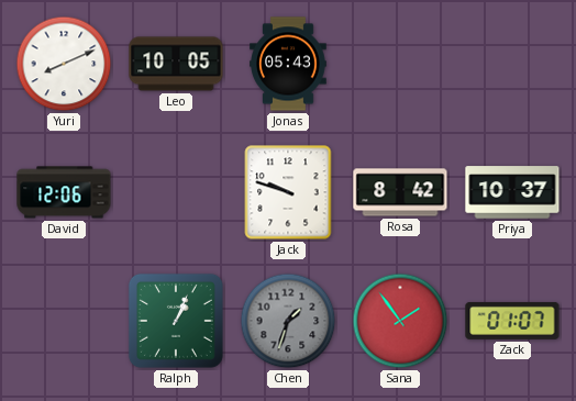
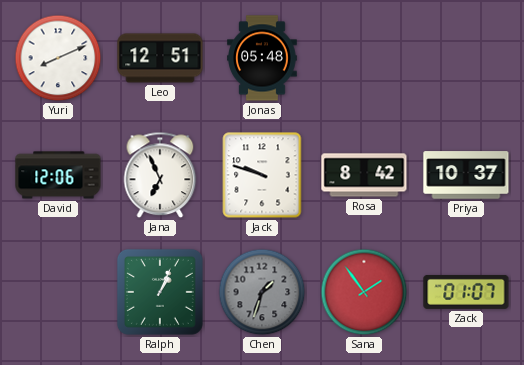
Leo: 10:05 -> 12:51
Jonas: 05:43 -> 05:48
Jana: none -> 6:56
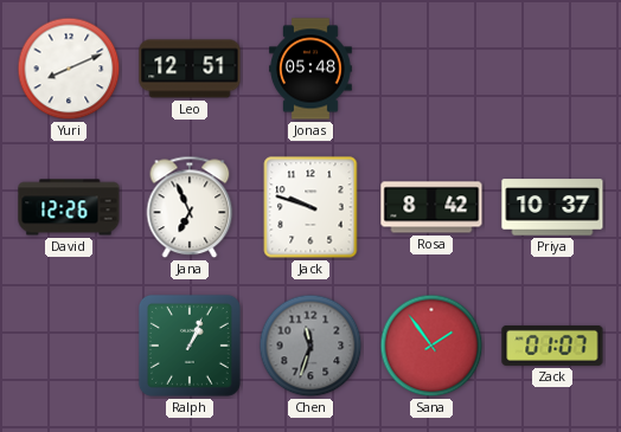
David: 12:06 -> 12:26
Chen: 1:33 -> 11:33
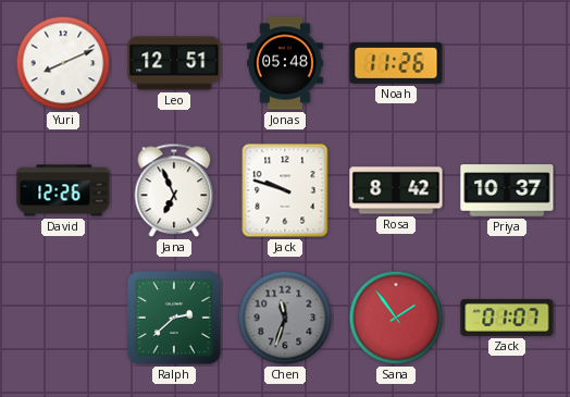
Noah: none -> 11:26
Ralph: 1:04 -> 2:38
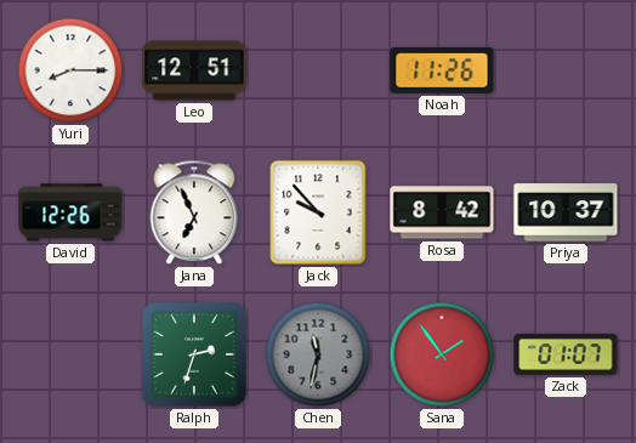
Yuri: 8:11 -> 8:15
Jonas: 05:48 -> none
Jack: 9:48 -> 9:53
Ralph: 2:38 -> 2:33
Chen: 11:33 -> 11:32
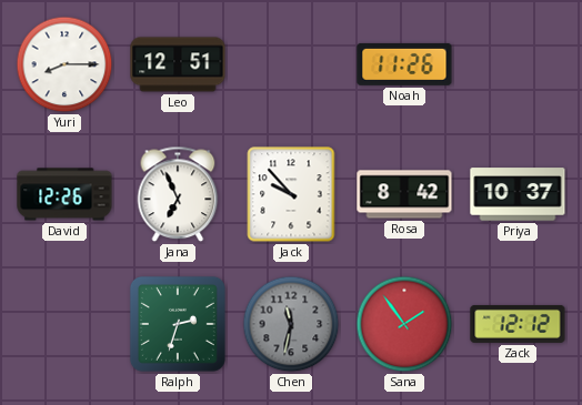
Zack: 01:07 -> 12:12
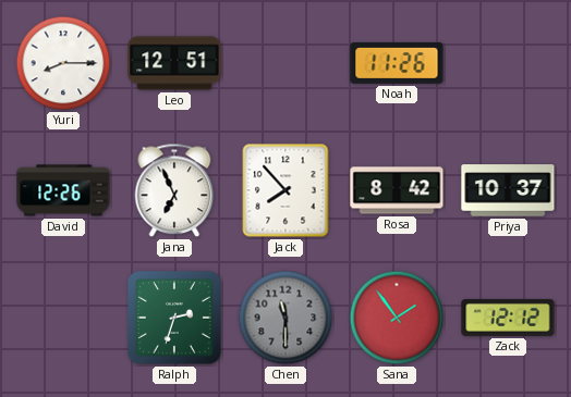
Jack: 9:53 -> 7:53
Chen: 11:32 -> 11:30
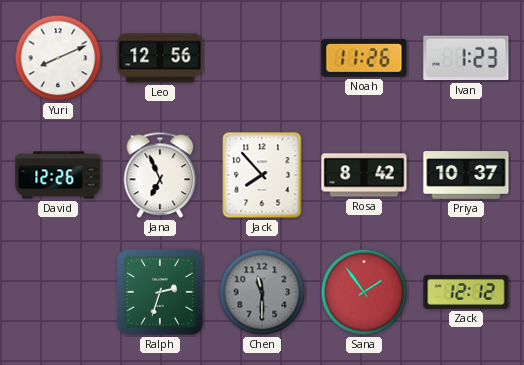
Yuri: 8:15 -> 8:11
Leo: 12:51 -> 12:56
Ivan: none -> 1:23
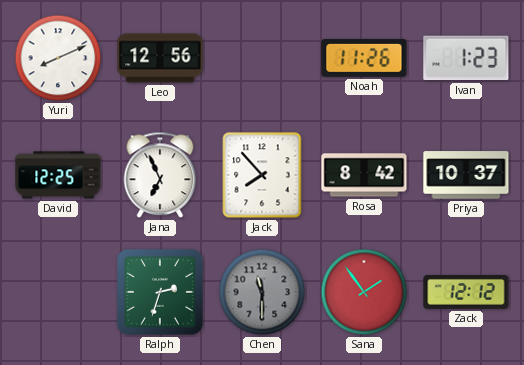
David: 12:26 -> 12:25
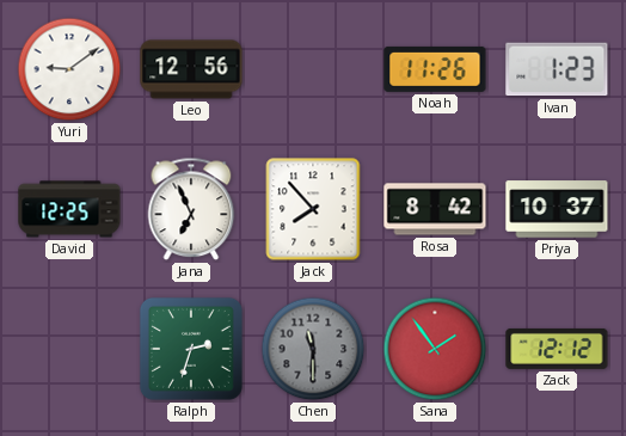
Yuri: 8:11 -> 9:09
